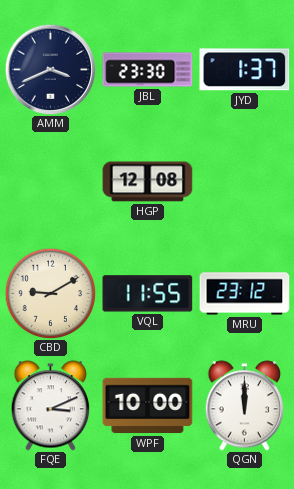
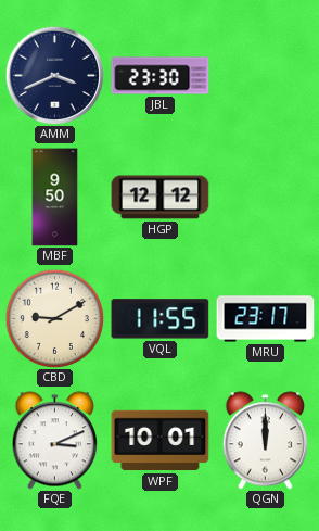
JYD: 1:37 -> none
MBF: none -> 9:50
HGP: 12:08 -> 12:12
MRU: 23:12 -> 23:17
WPF: 10:00 -> 10:01
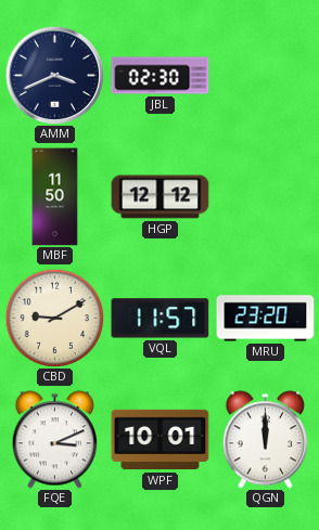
JBL: 23:30 -> 02:30
MBF: 9:50 -> 11:50
VQL: 11:55 -> 11:57
MRU: 23:17 -> 23:20
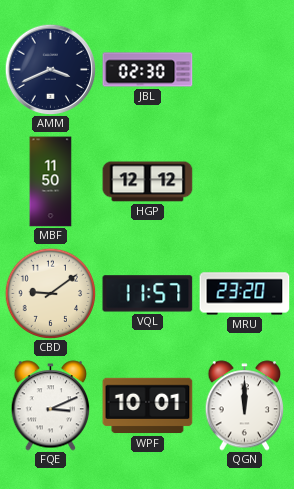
CBD: 9:10 -> 9:09
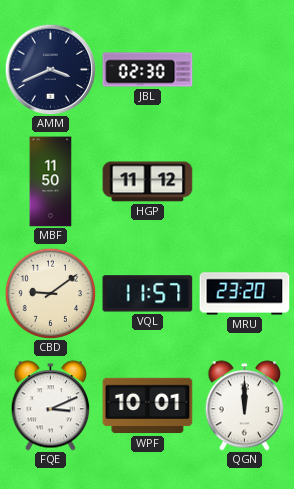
HGP: 12:12 -> 11:12
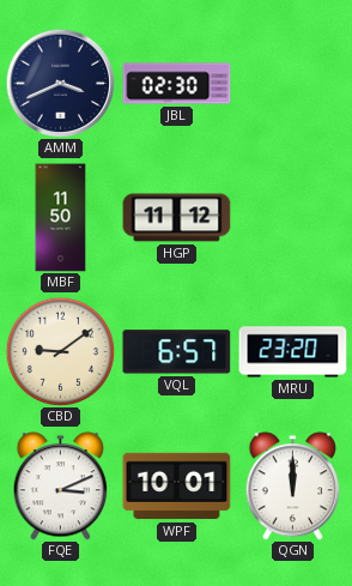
VQL: 11:57 -> 6:57
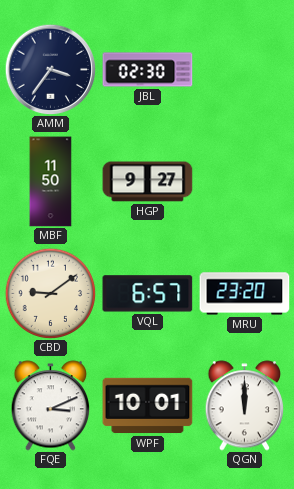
AMM: 3:41 -> 3:36
HGP: 11:12 -> 9:27
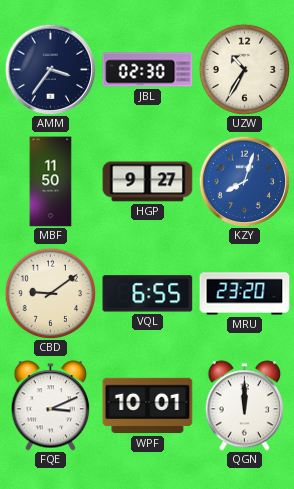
UZW: none -> 10:35
KZY: none -> 8:03
VQL: 6:57 -> 6:55
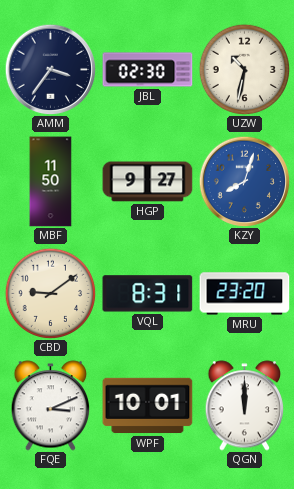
UZW: 10:35 -> 10:32
VQL: 6:55 -> 8:31
